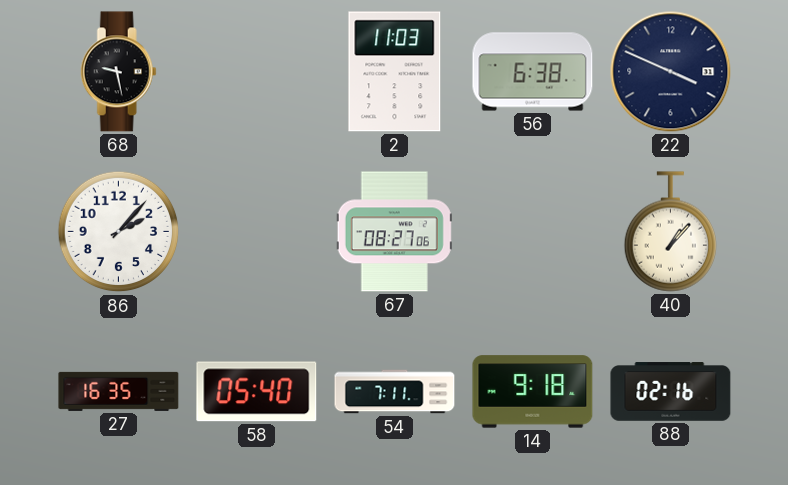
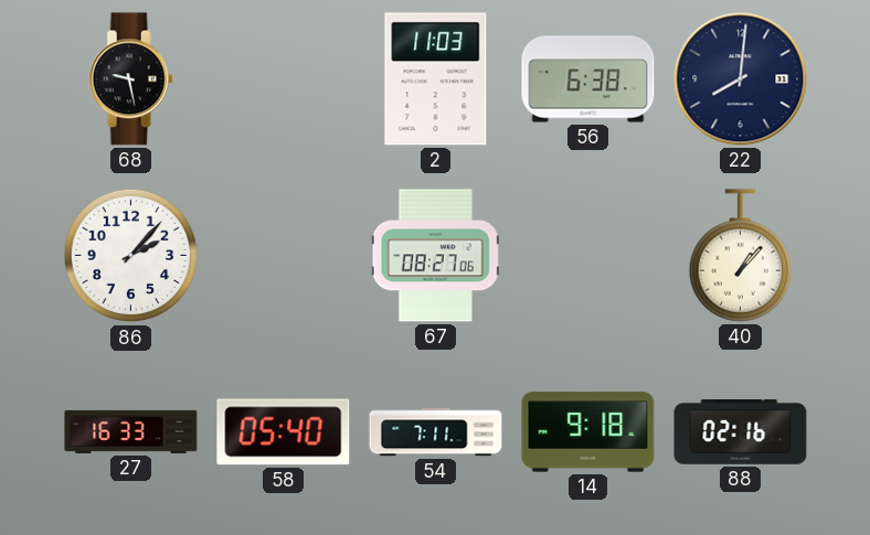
22: 3:49 -> 8:01
27: 16:35 -> 16:33
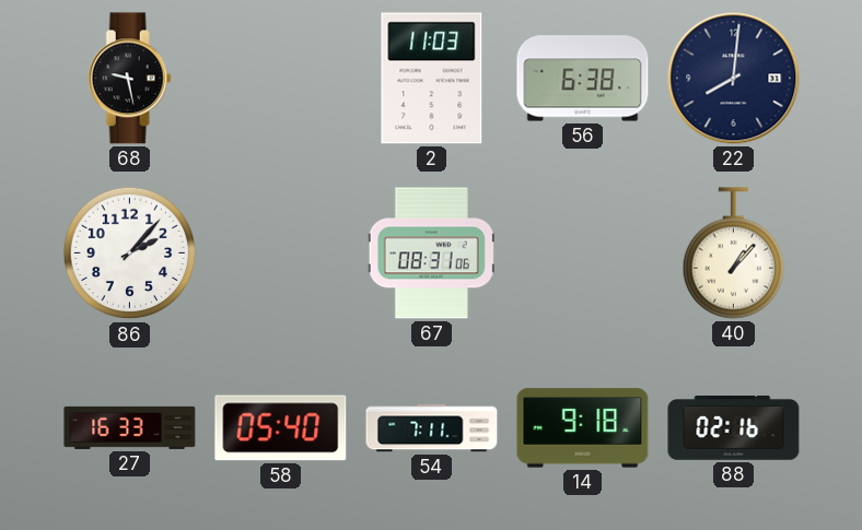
67: 08:27 -> 08:31
